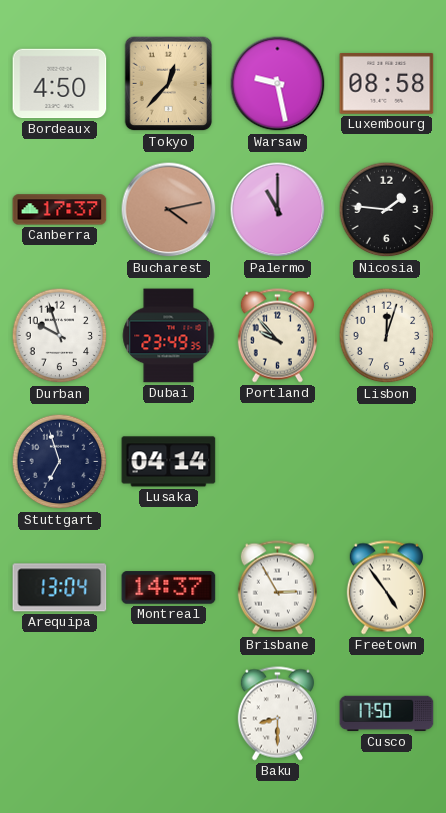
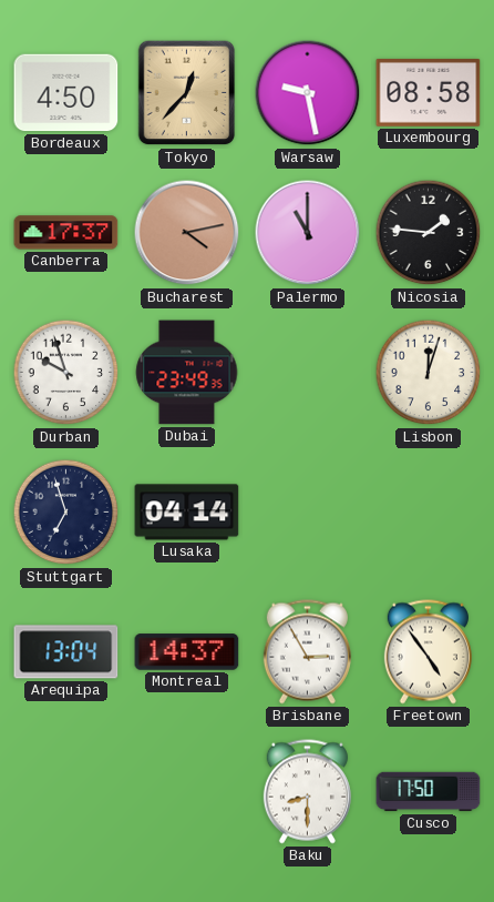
Portland: 9:53 -> none
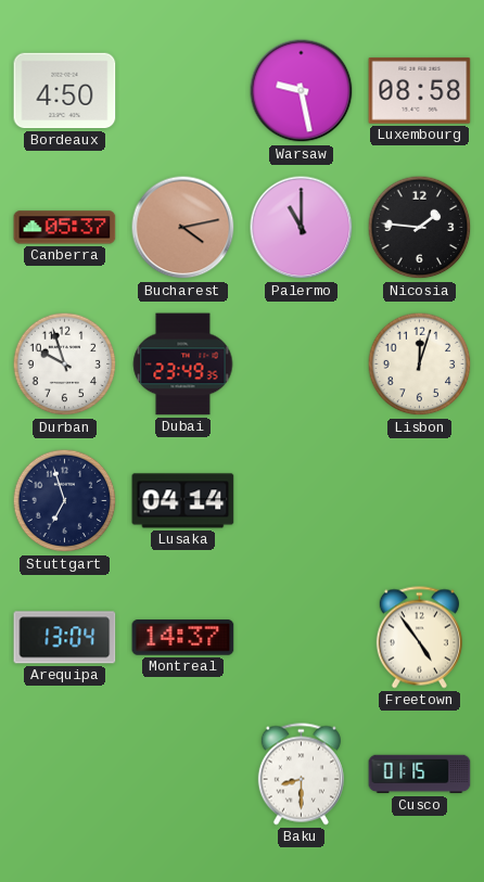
Tokyo: 12:37 -> none
Canberra: 17:37 -> 05:37
Brisbane: 2:55 -> none
Cusco: 17:50 -> 01:15
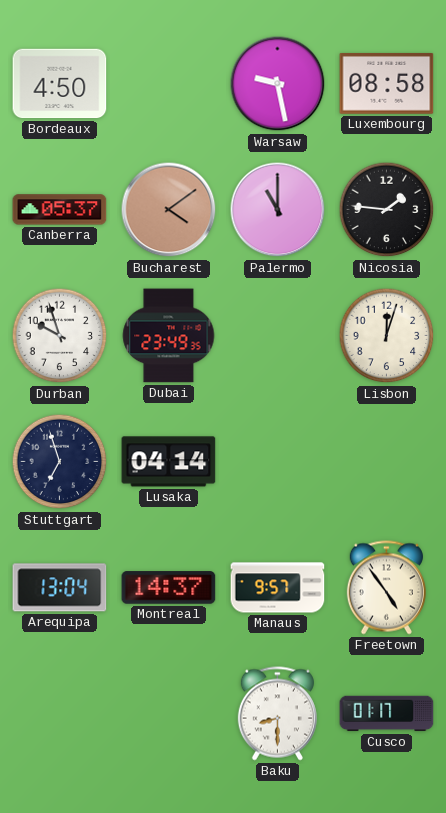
Bucharest: 4:13 -> 4:09
Manaus: none -> 9:57
Cusco: 01:15 -> 01:17
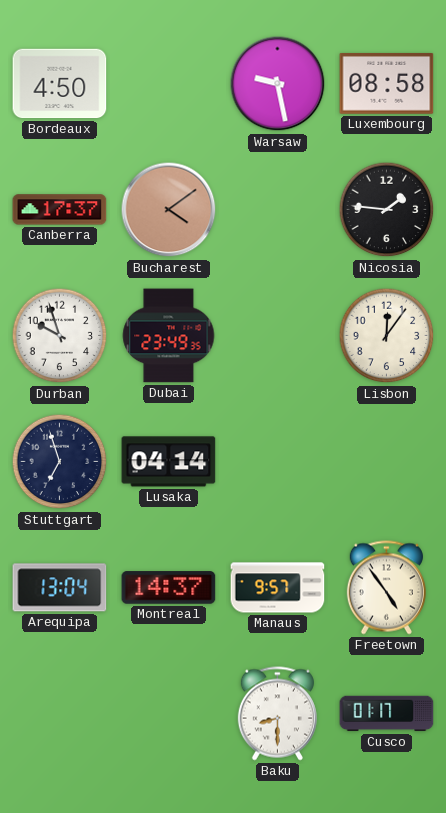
Canberra: 05:37 -> 17:37
Palermo: 11:00 -> none
Lisbon: 12:03 -> 12:06
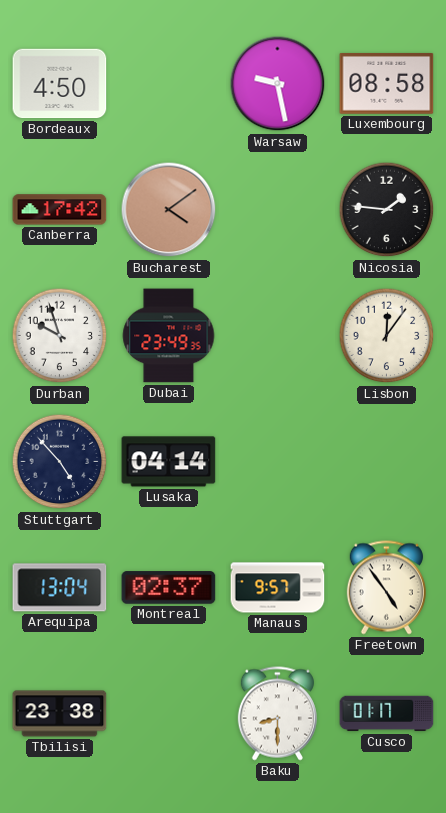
Canberra: 17:37 -> 17:42
Stuttgart: 6:57 -> 4:53
Montreal: 14:37 -> 02:37
Tbilisi: none -> 23:38
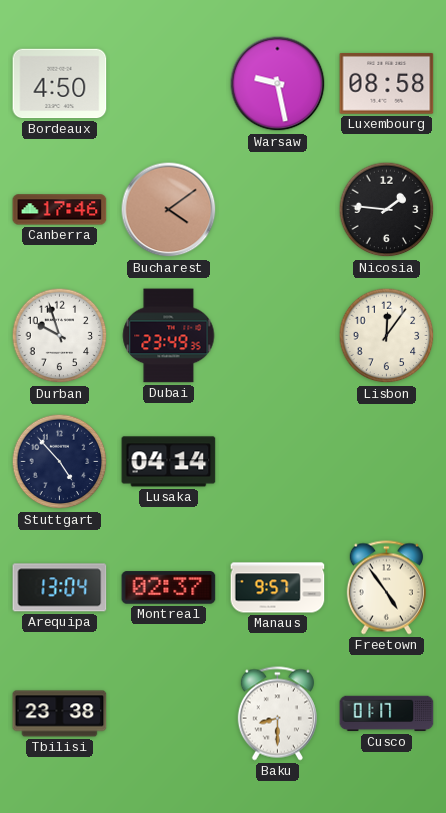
Canberra: 17:42 -> 17:46
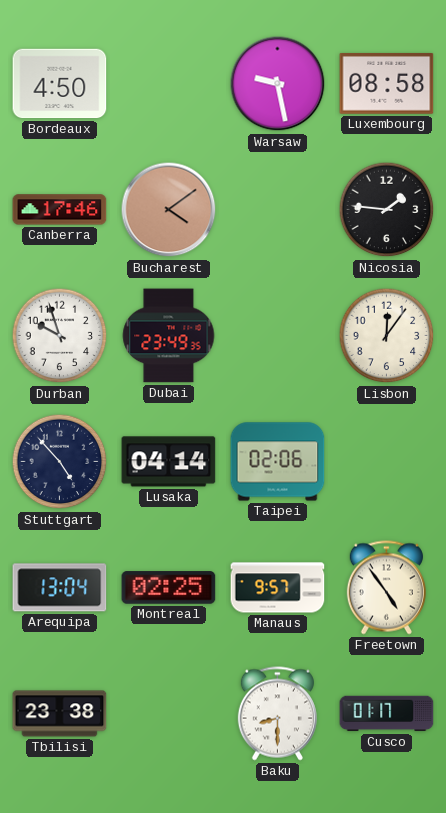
Taipei: none -> 02:06
Montreal: 02:37 -> 02:25
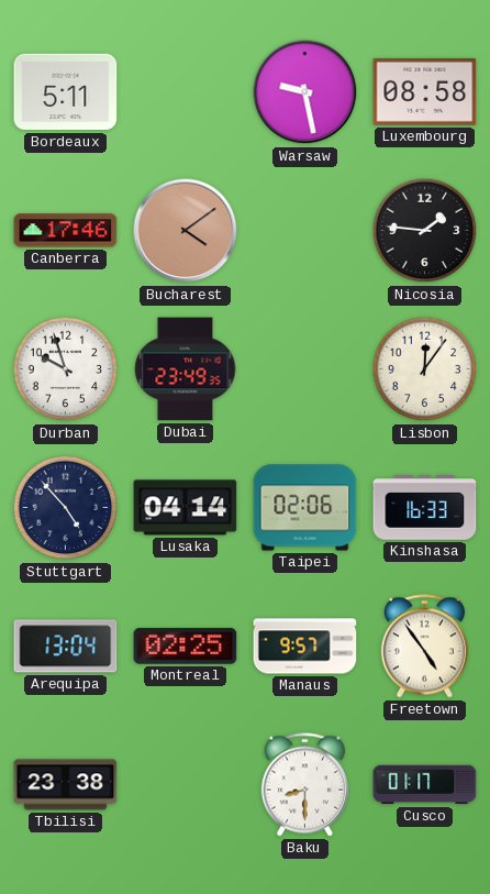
Bordeaux: 4:50 -> 5:11
Kinshasa: none -> 16:33
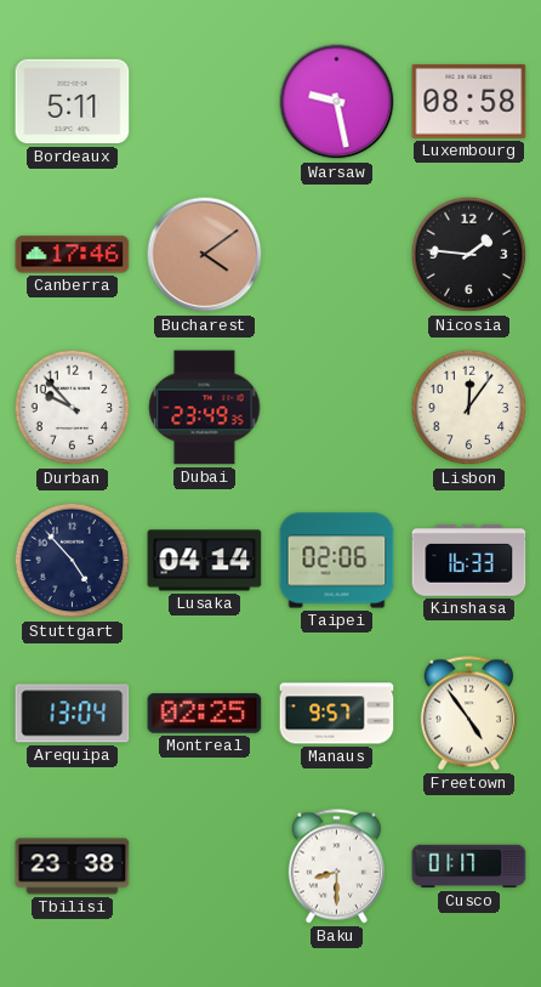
Durban: 9:57 -> 9:53
